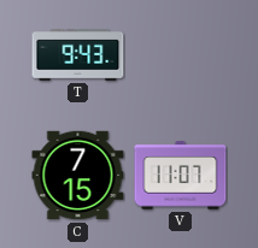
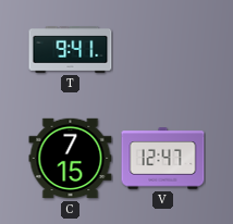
T: 9:43 -> 9:41
V: 11:07 -> 12:47
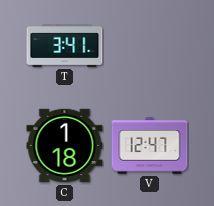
T: 9:41 -> 3:41
C: 7:15 -> 1:18
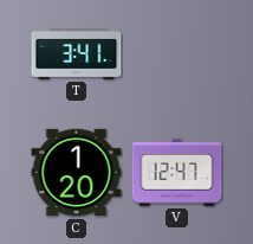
C: 1:18 -> 1:20
